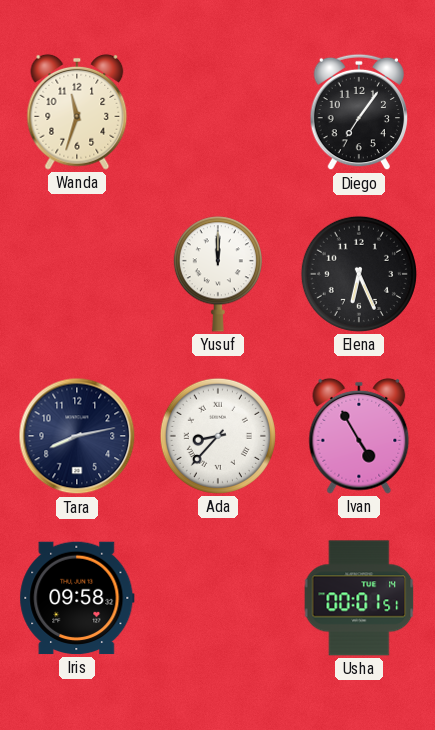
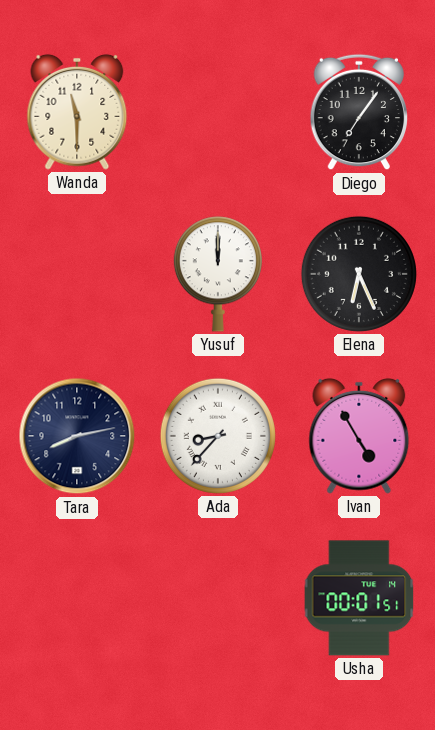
Wanda: 11:33 -> 11:30
Iris: 09:58 -> none
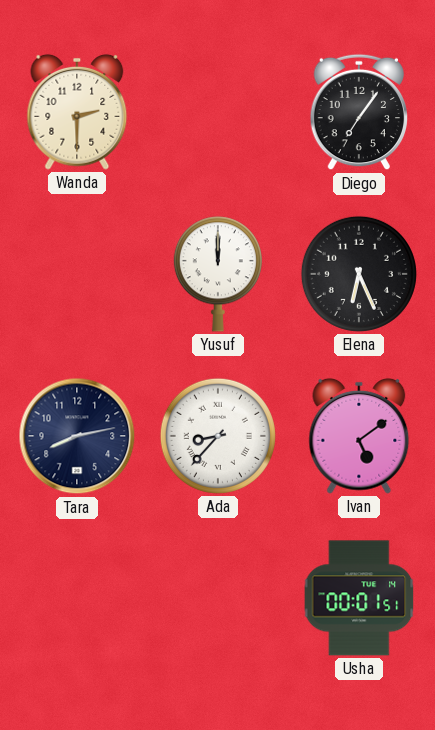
Wanda: 11:30 -> 2:30
Ivan: 4:55 -> 5:09
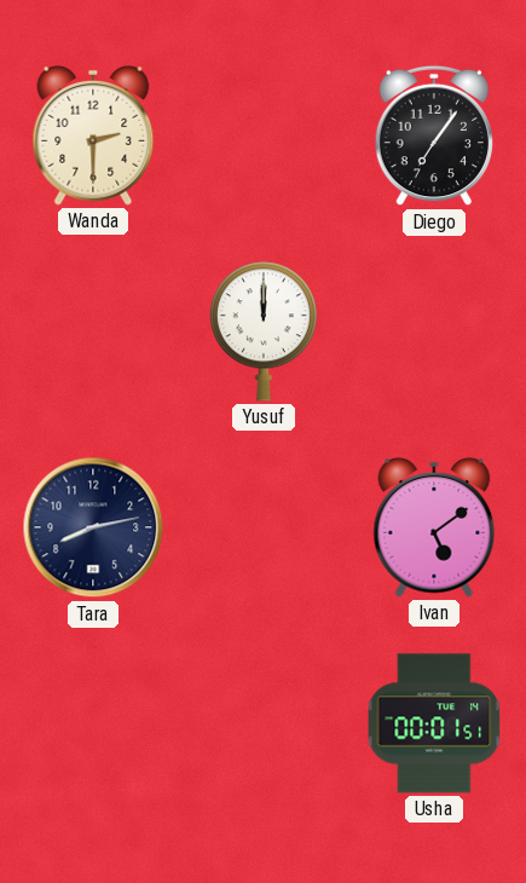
Elena: 6:26 -> none
Ada: 8:37 -> none
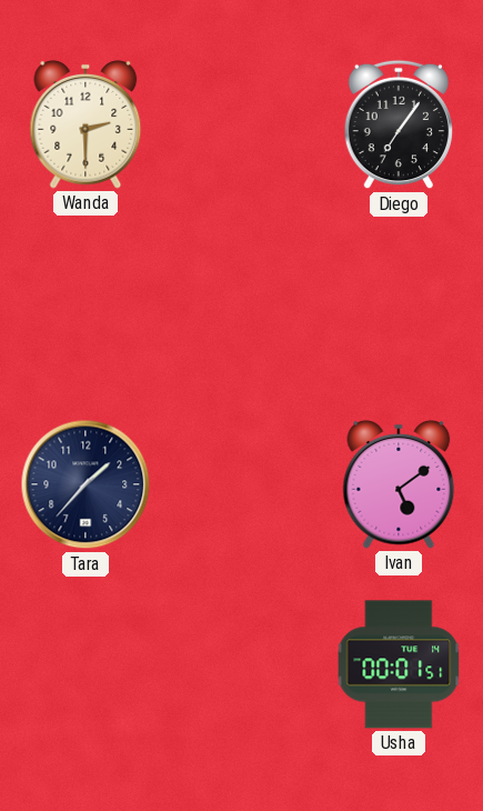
Yusuf: 12:00 -> none
Tara: 8:13 -> 1:37
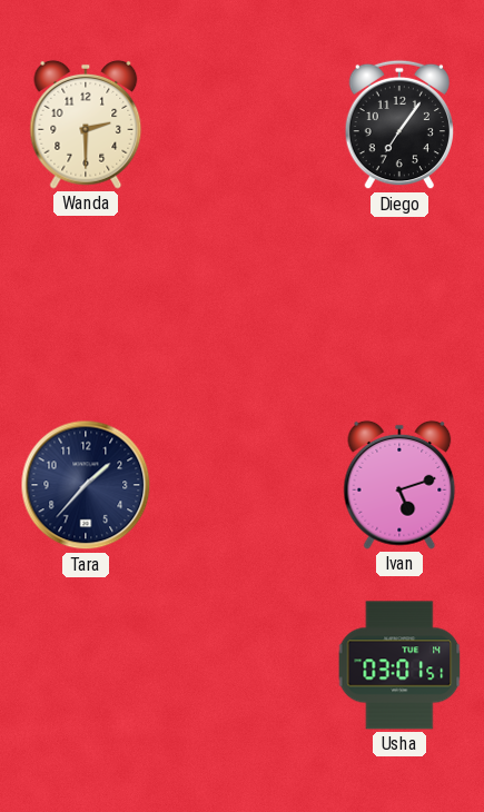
Ivan: 5:09 -> 5:12
Usha: 00:01 -> 03:01
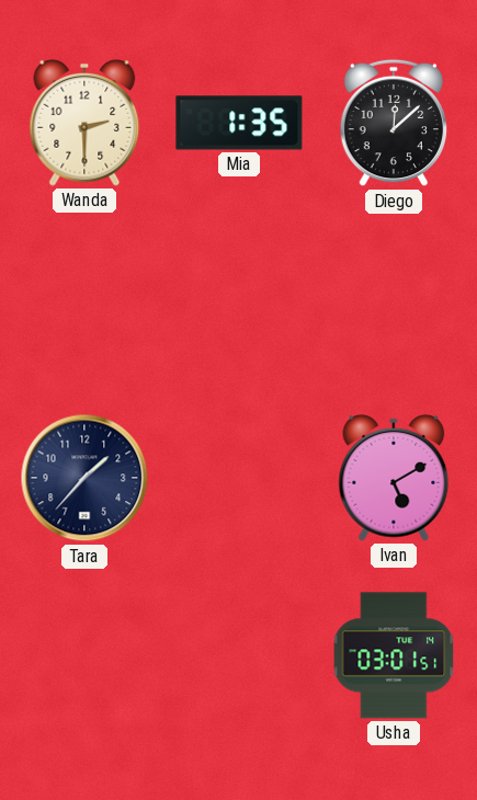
Mia: none -> 1:35
Diego: 7:06 -> 12:08
Ivan: 5:12 -> 5:10
